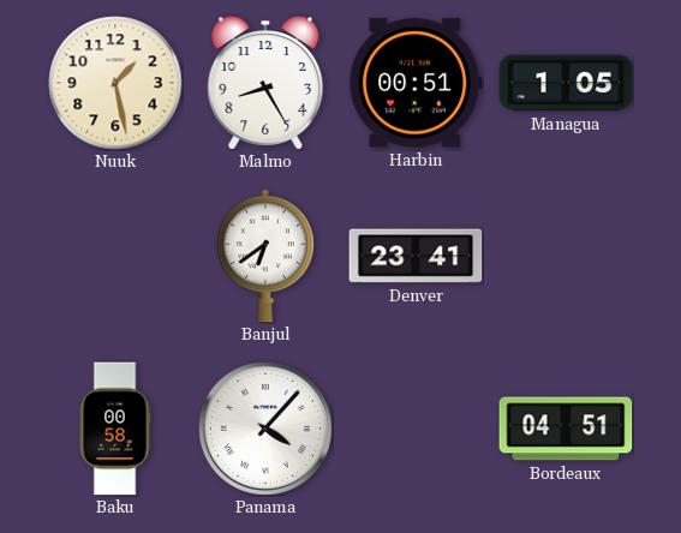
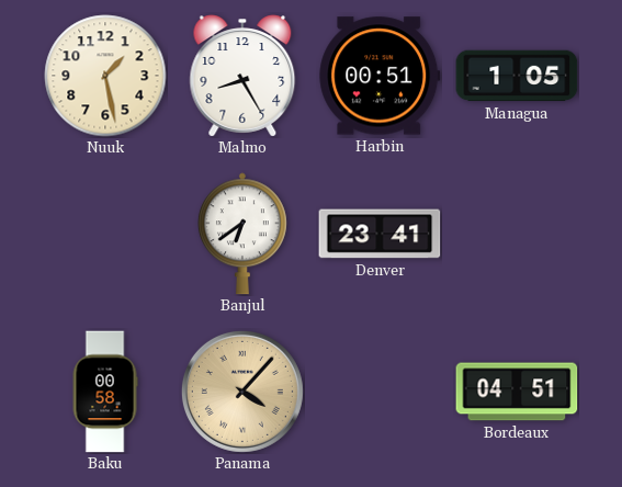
Panama dial: white -> champagne
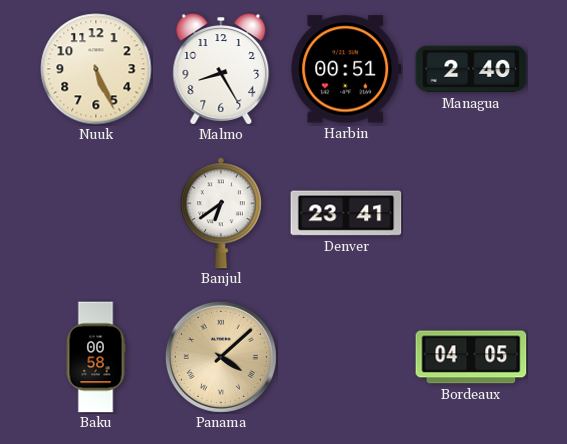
Nuuk: 1:28 -> 5:26
Managua: 1:05 -> 2:40
Panama: 4:07 -> 4:08
Bordeaux: 04:51 -> 04:05
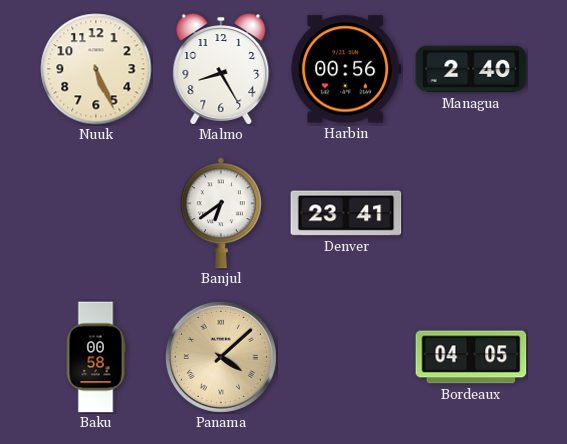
Harbin: 00:51 -> 00:56
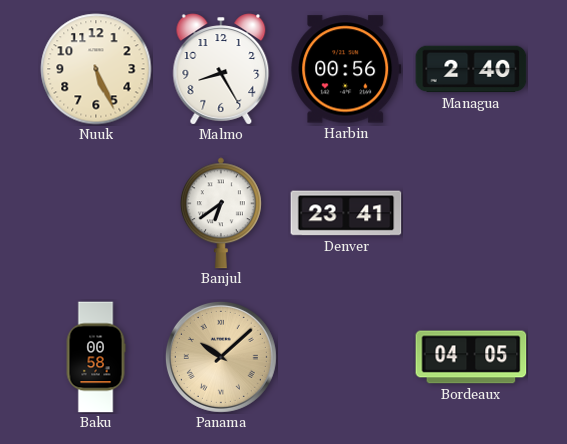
Panama: 4:08 -> 10:08
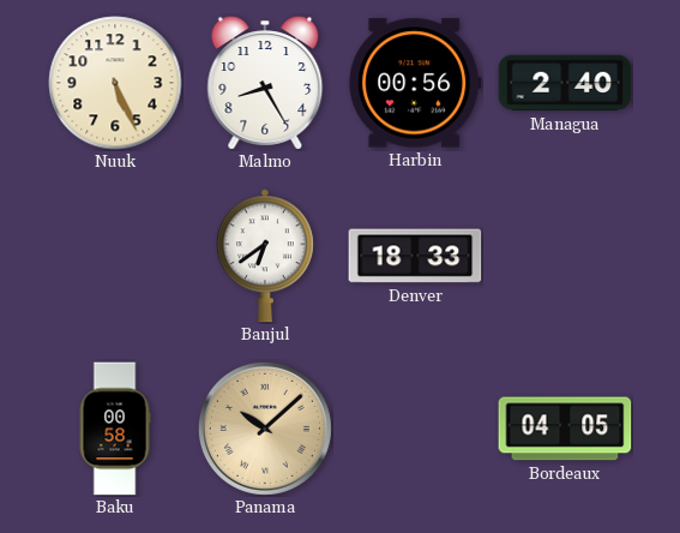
Denver: 23:41 -> 18:33
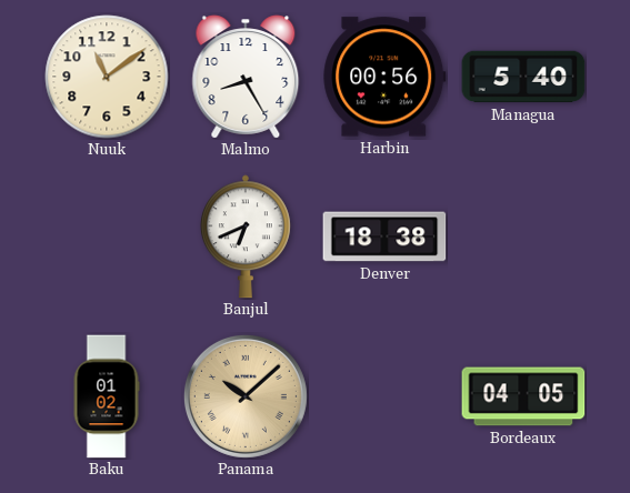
Nuuk: 5:26 -> 11:09
Managua: 2:40 -> 5:40
Banjul: 6:39 -> 6:41
Denver: 18:33 -> 18:38
Baku: 00:58 -> 01:02
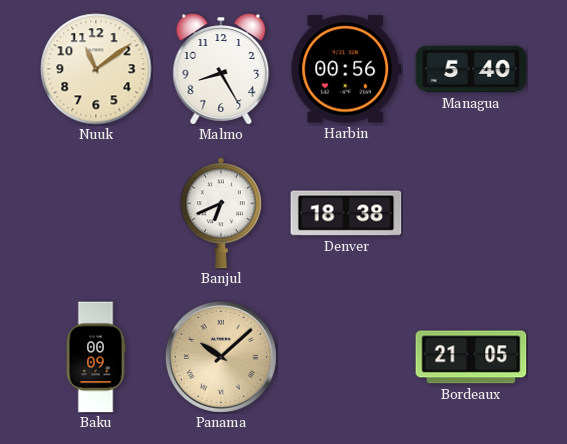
Baku: 01:02 -> 00:09
Bordeaux: 04:05 -> 21:05
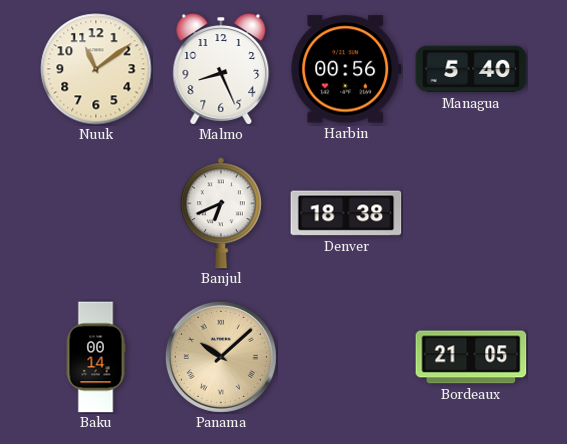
Malmo: 8:25 -> 8:26
Baku: 00:09 -> 00:14
